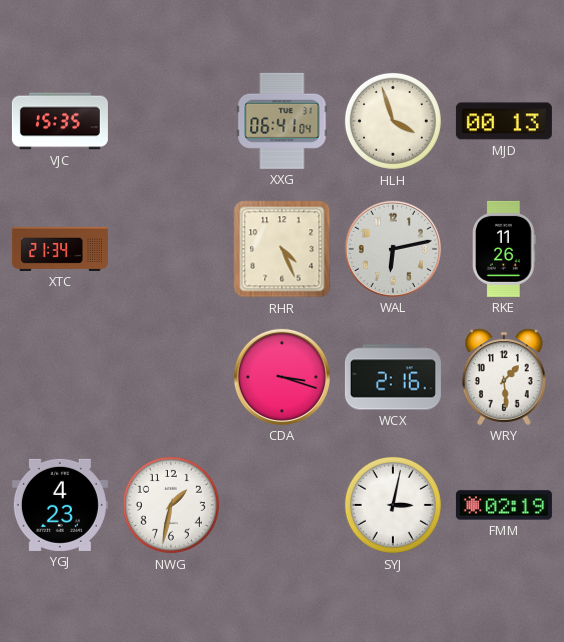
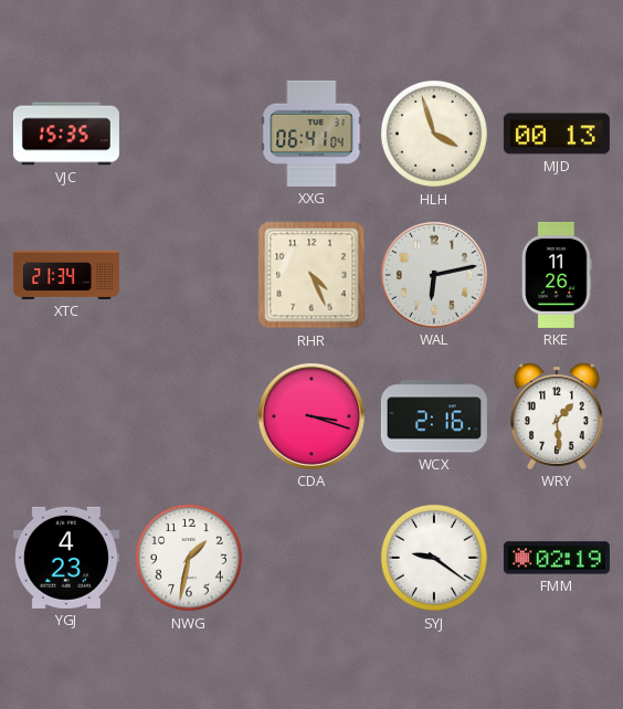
SYJ: 3:02 -> 9:21
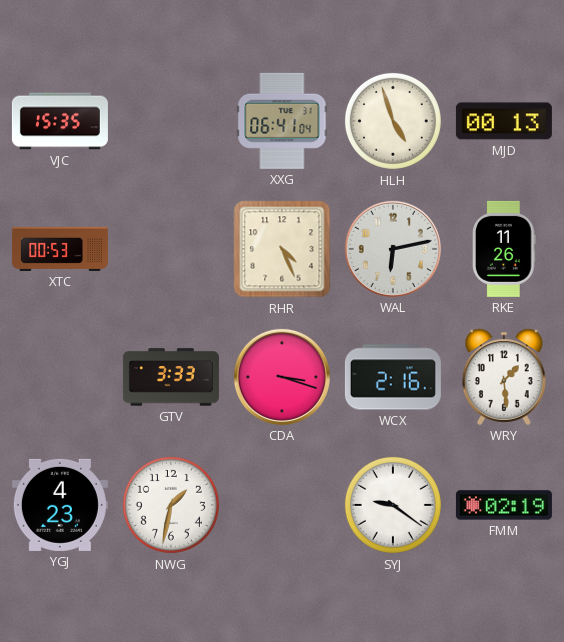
HLH: 3:57 -> 4:57
XTC: 21:34 -> 00:53
GTV: none -> 3:33
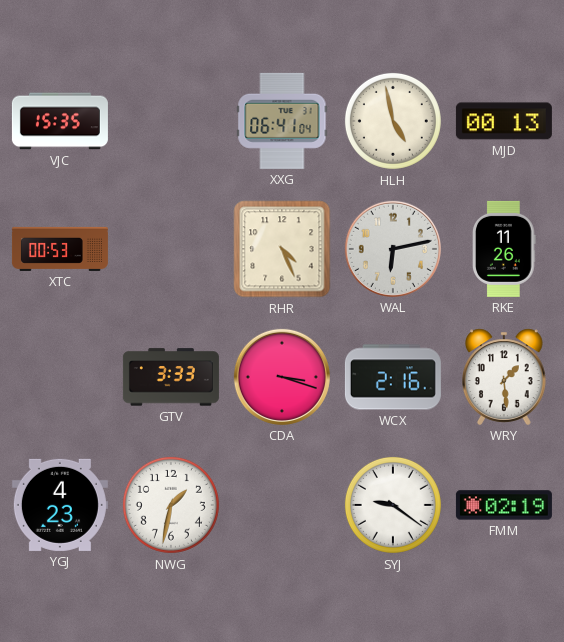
HLH: 4:57 -> 4:58
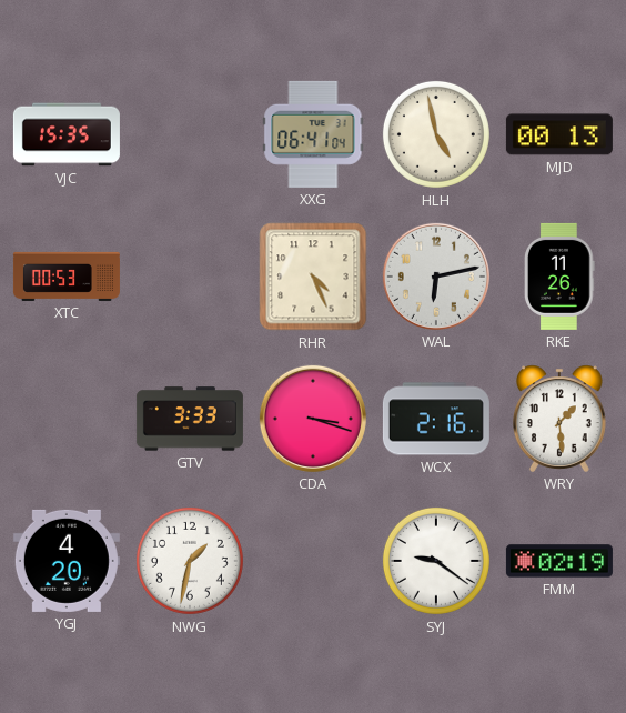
YGJ: 4:23 -> 4:20
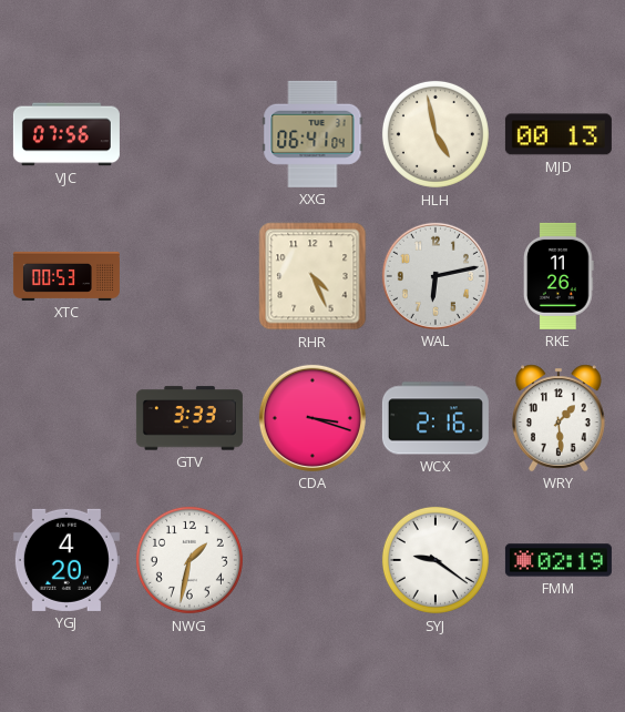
VJC: 15:35 -> 07:56
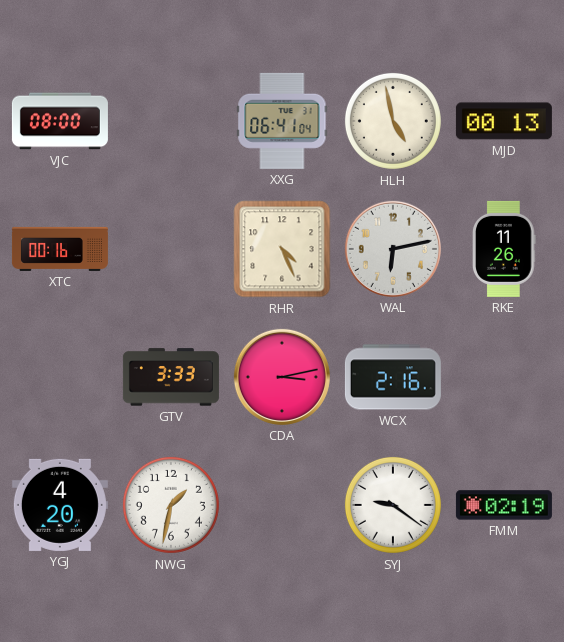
VJC: 07:56 -> 08:00
XTC: 00:53 -> 00:16
CDA: 3:18 -> 3:13
WRY: 1:29 -> none
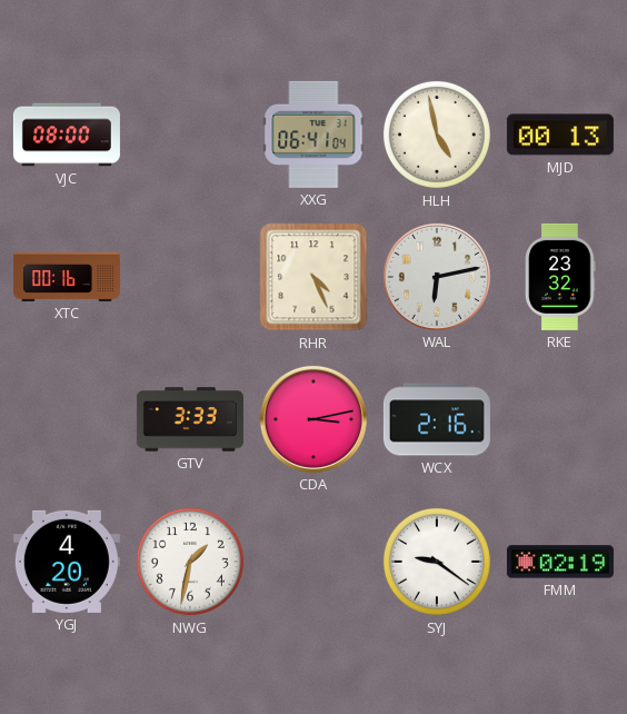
RKE: 11:26 -> 23:32
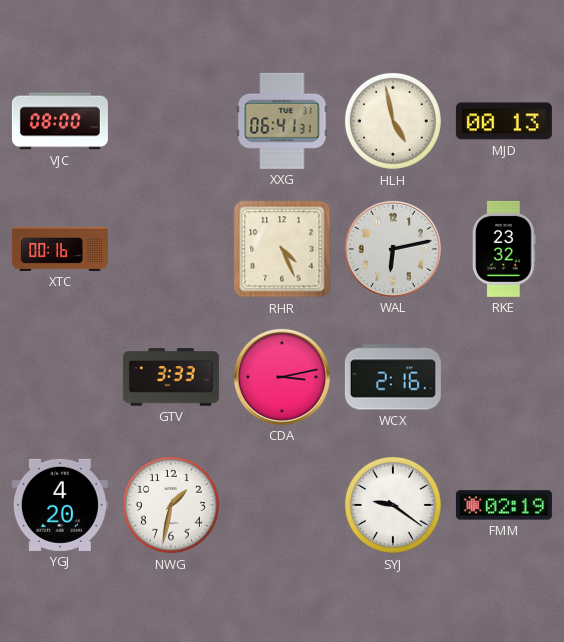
XXG: 06:41:04 -> 06:41:31
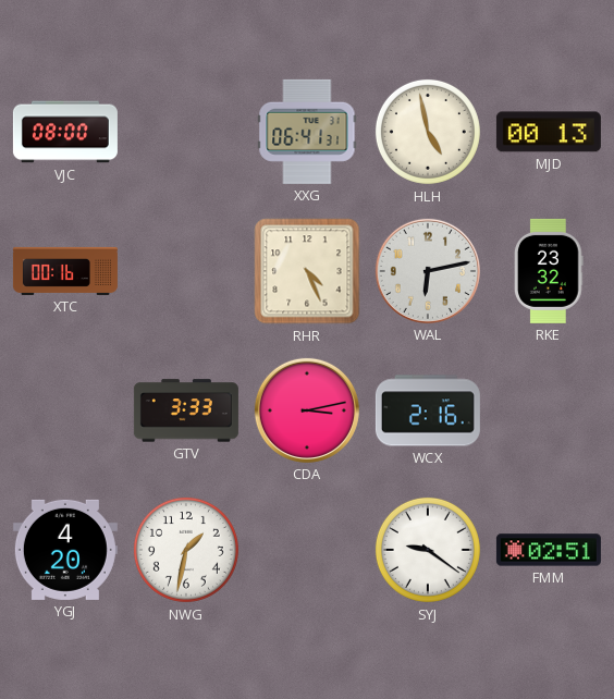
FMM: 02:19 -> 02:51
